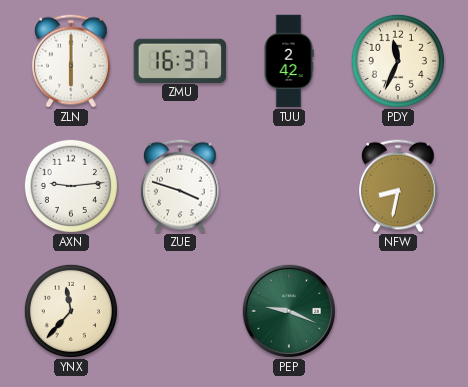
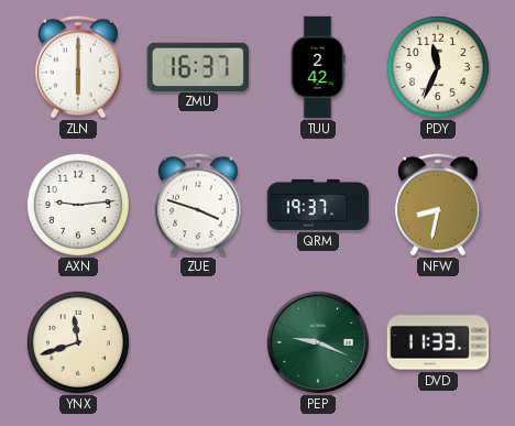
QRM: none -> 19:37
YNX: 11:37 -> 11:42
DVD: none -> 11:33
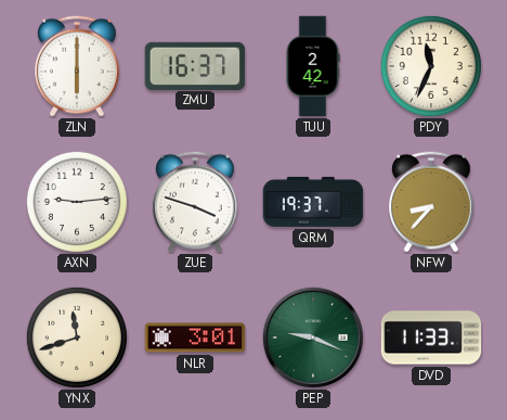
NFW: 8:32 -> 8:37
NLR: none -> 3:01
